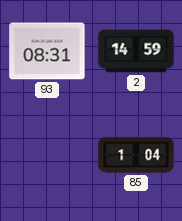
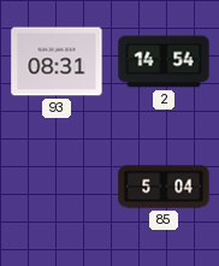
2: 14:59 -> 14:54
85: 1:04 -> 5:04
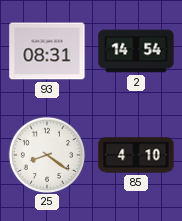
25: none -> 8:21
85: 5:04 -> 4:10
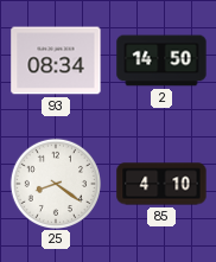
93: 08:31 -> 08:34
2: 14:54 -> 14:50
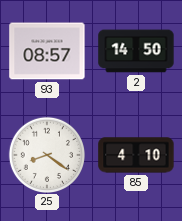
93: 08:34 -> 08:57
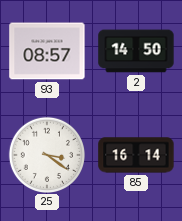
25: 8:21 -> 3:21
85: 4:10 -> 16:14
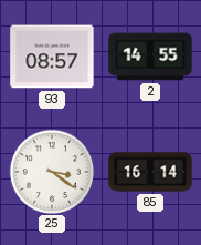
2: 14:50 -> 14:55
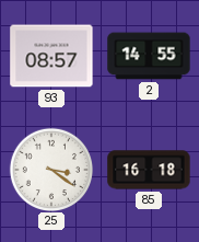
85: 16:14 -> 16:18
